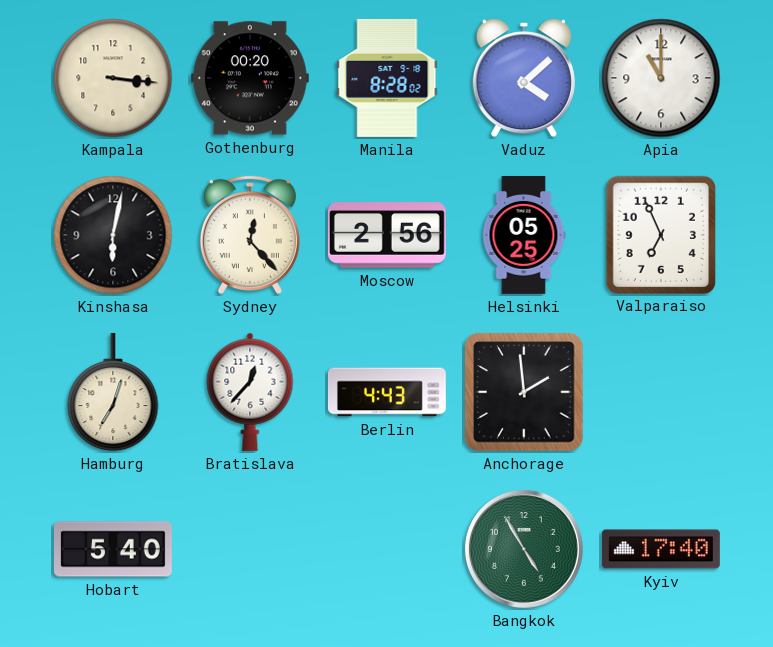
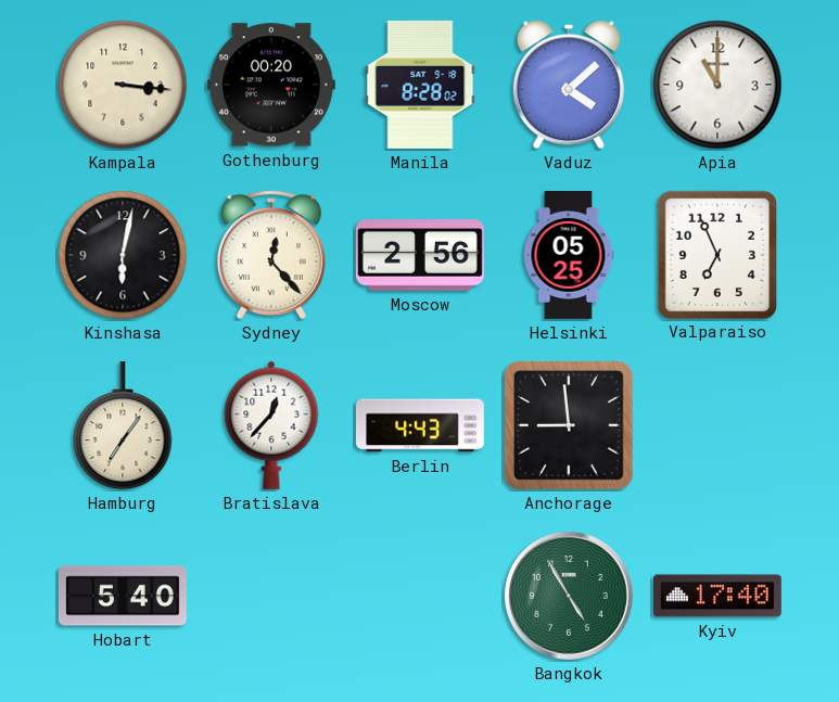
Hamburg: 7:03 -> 7:06
Anchorage: 1:59 -> 8:59
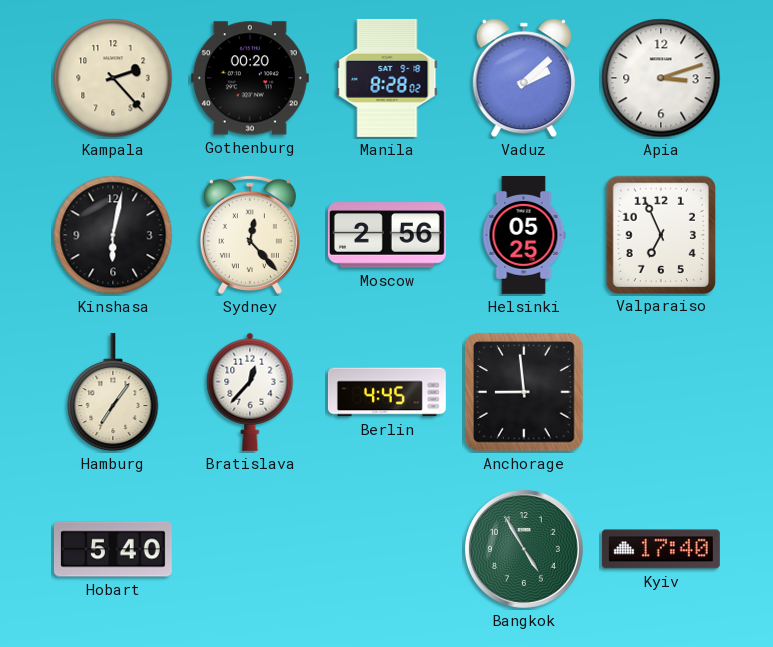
Kampala: 3:16 -> 2:23
Vaduz: 4:08 -> 2:08
Apia: 11:00 -> 3:12
Berlin: 4:43 -> 4:45
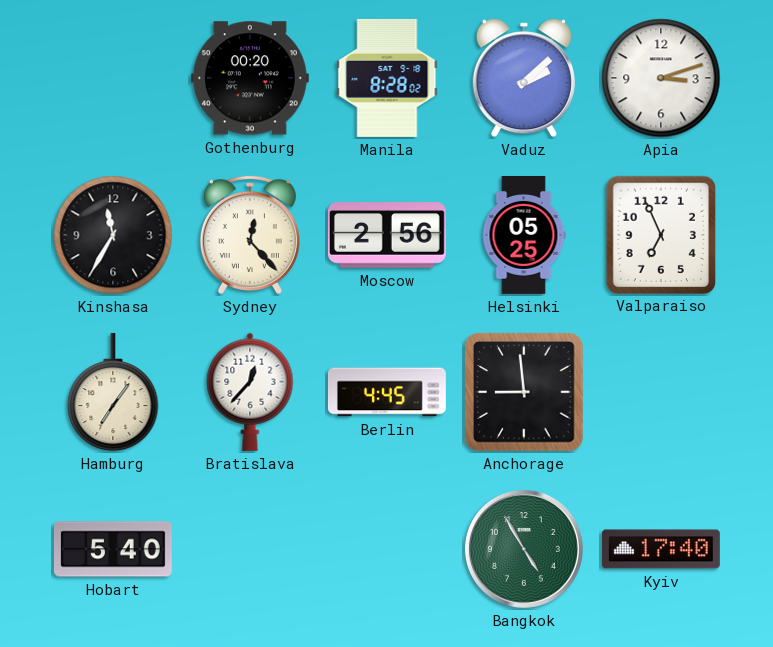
Kampala: 2:23 -> none
Kinshasa: 6:02 -> 11:35
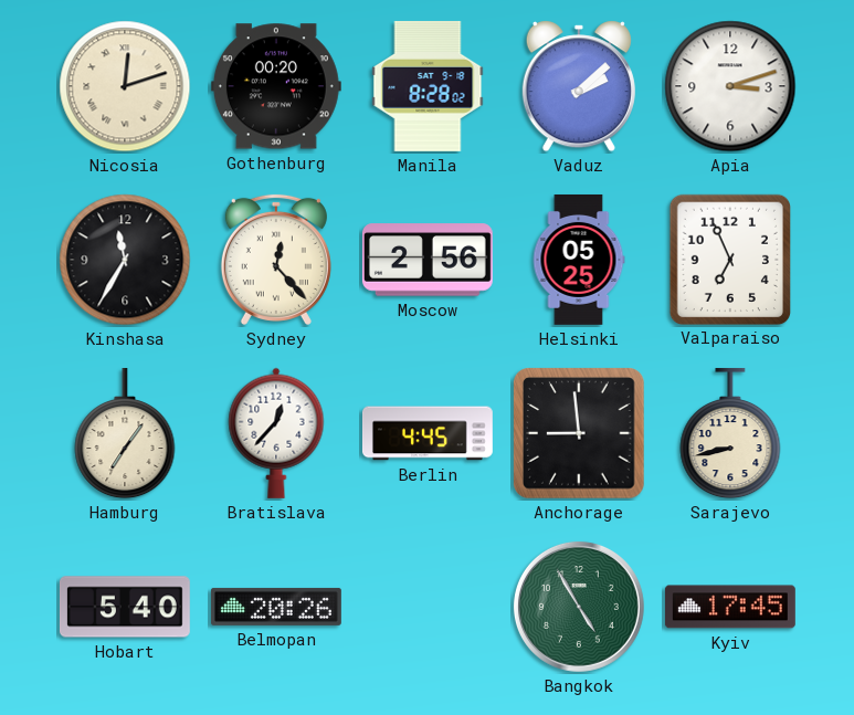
Nicosia: none -> 12:12
Sarajevo: none -> 8:43
Belmopan: none -> 20:26
Kyiv: 17:40 -> 17:45
